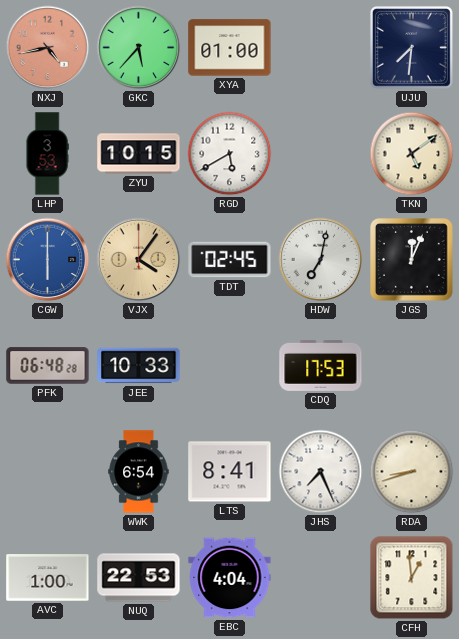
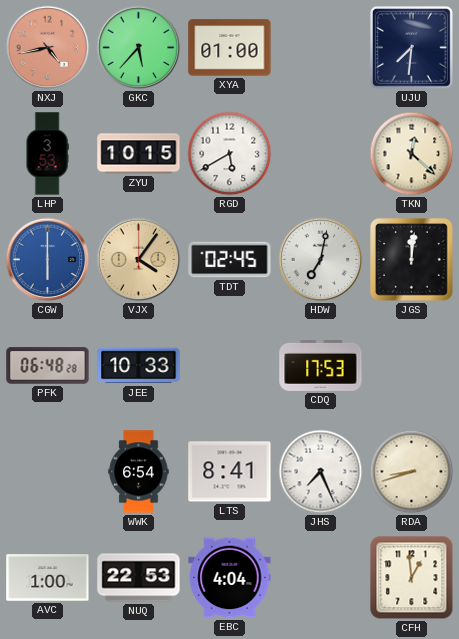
TKN: 5:09 -> 12:22
JGS: 12:04 -> 12:01
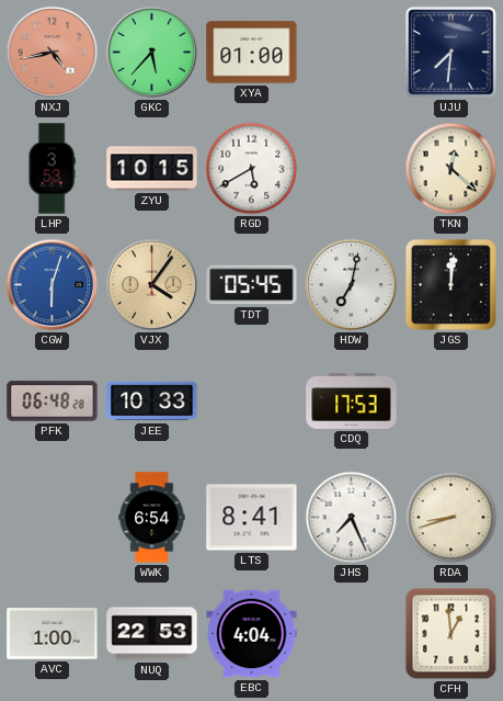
CGW: 6:00 -> 6:03
TDT: 02:45 -> 05:45
